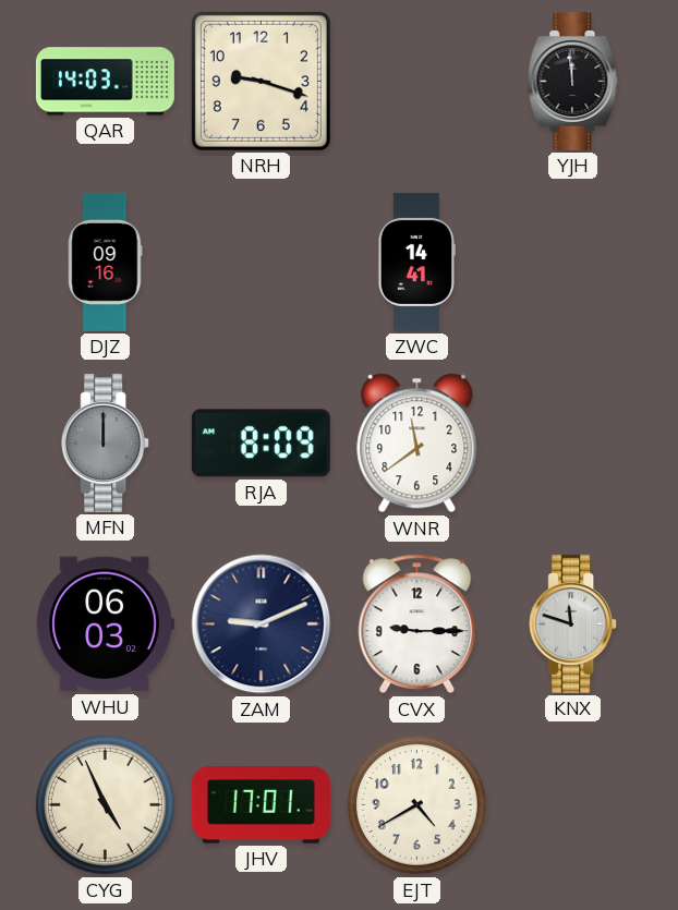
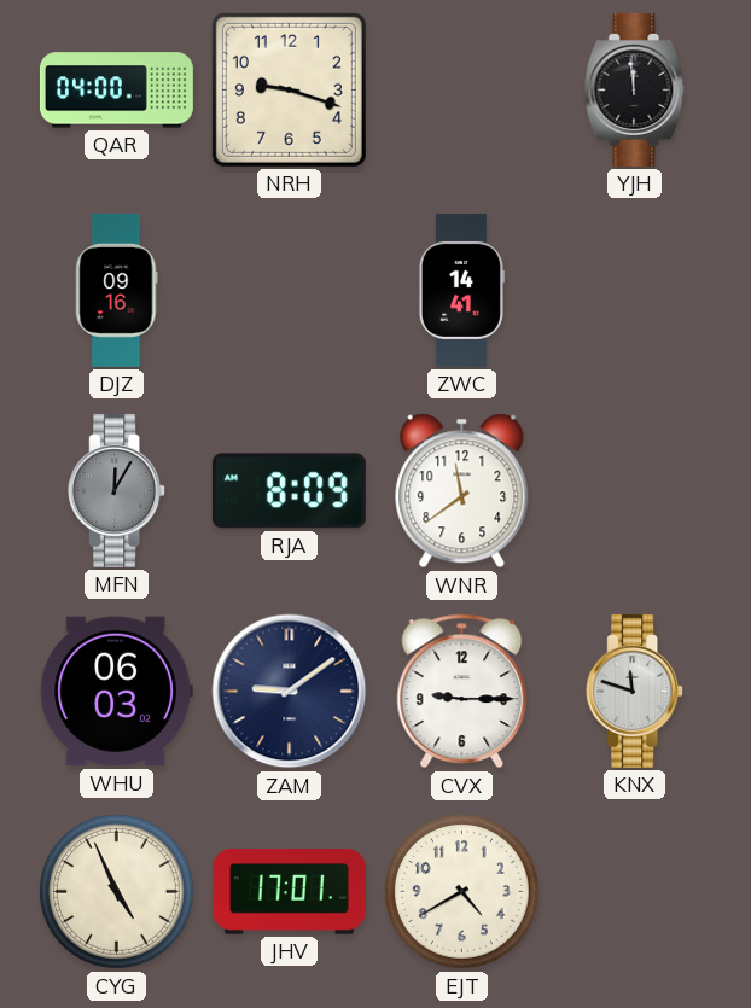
QAR: 14:03 -> 04:00
MFN: 12:00 -> 12:05
ZAM: 9:11 -> 9:09
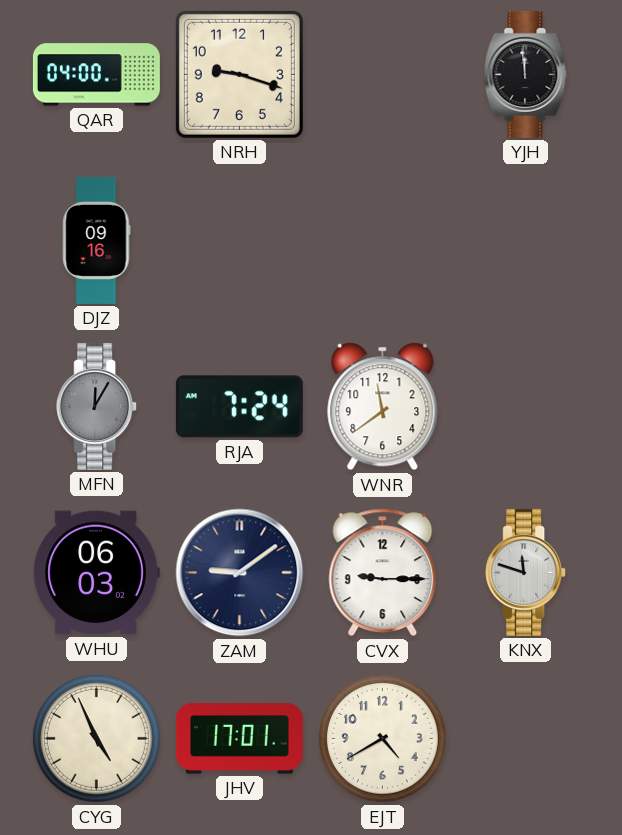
ZWC: 14:41 -> none
RJA: 8:09 -> 7:24
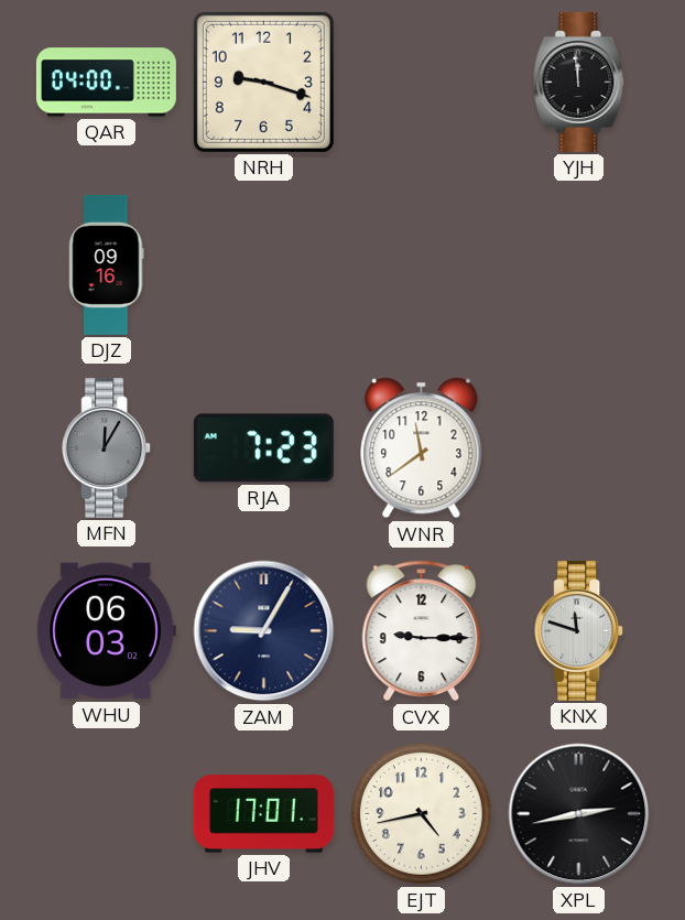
RJA: 7:24 -> 7:23
ZAM: 9:09 -> 9:05
CYG: 4:56 -> none
EJT: 4:40 -> 4:43
XPL: none -> 2:43
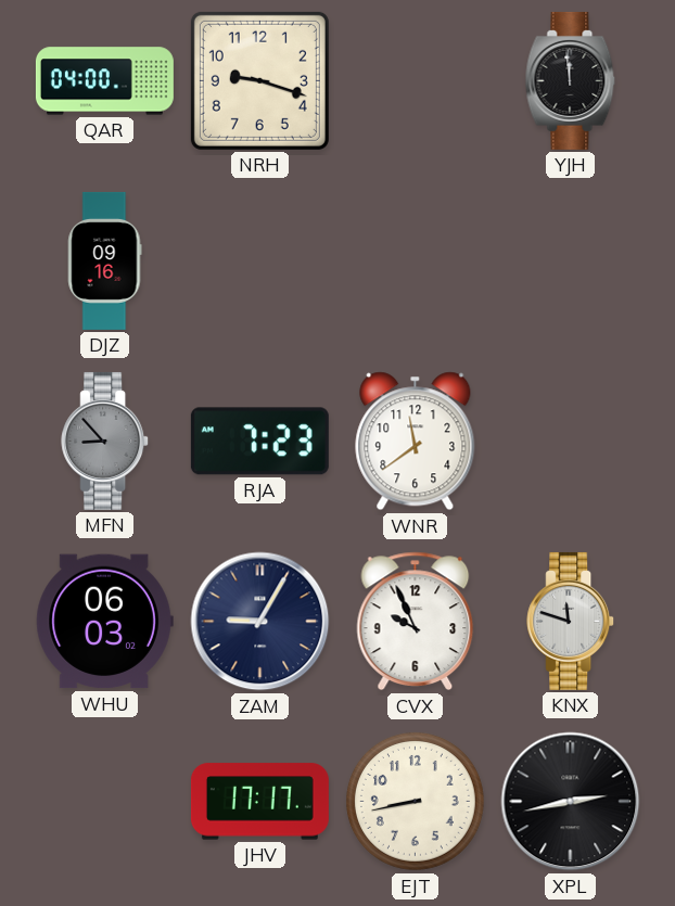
MFN: 12:05 -> 8:53
CVX: 9:15 -> 9:56
JHV: 17:01 -> 17:17
EJT: 4:43 -> 8:43
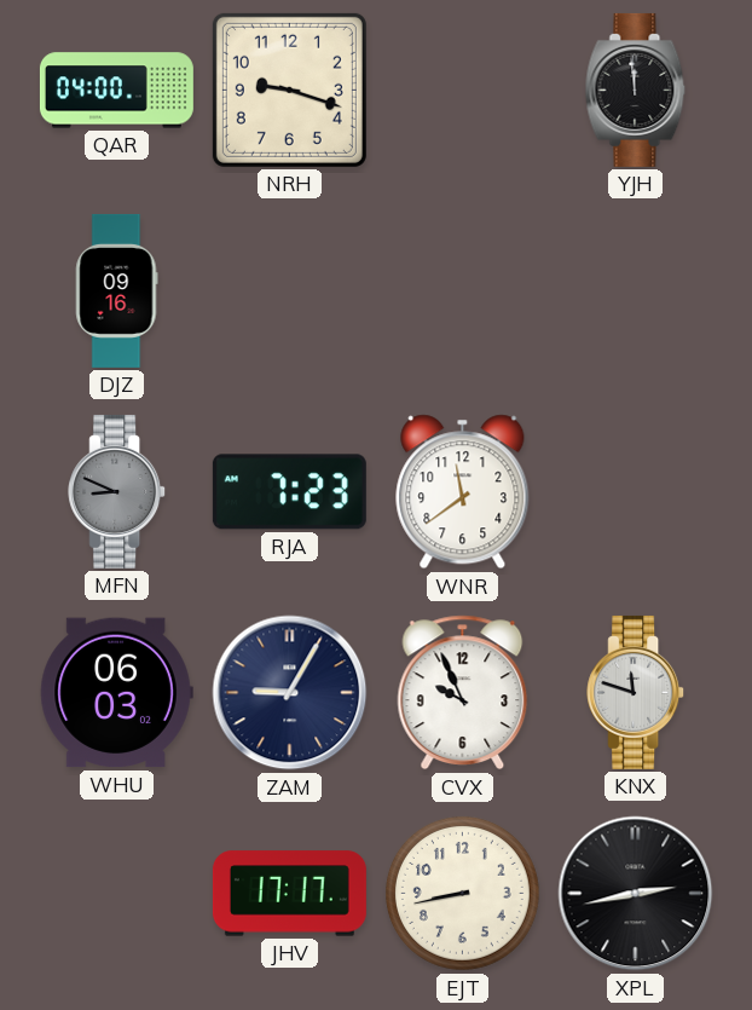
MFN: 8:53 -> 8:49
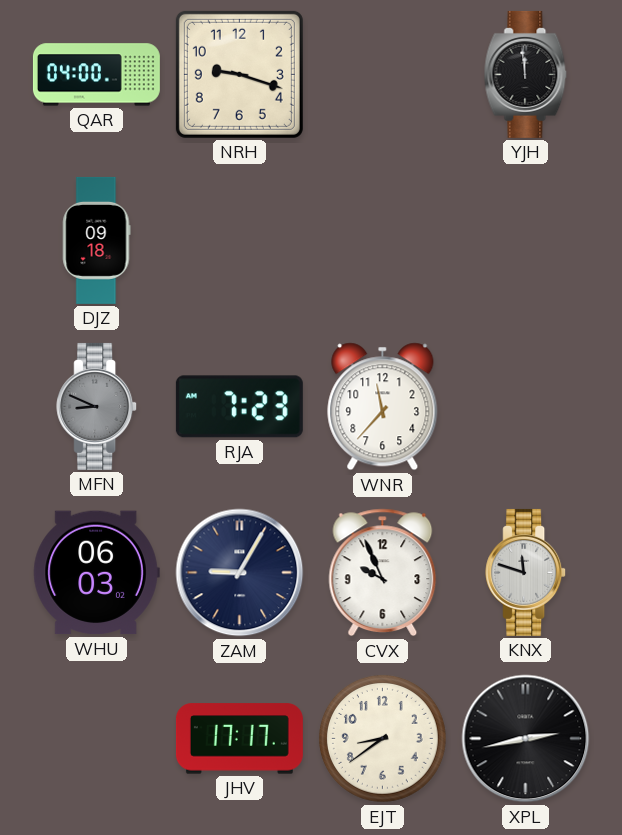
DJZ: 09:16 -> 09:18
WNR: 11:39 -> 11:37
EJT: 8:43 -> 8:39
